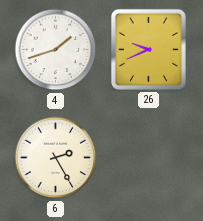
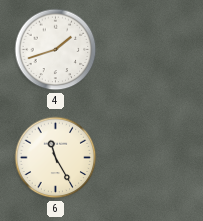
26: 9:41 -> none
6: 2:25 -> 11:25
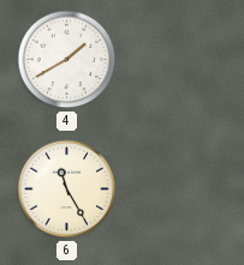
4: 1:42 -> 1:40
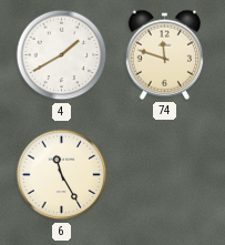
74: none -> 11:48
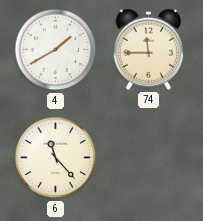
74: 11:48 -> 11:45
6: 11:25 -> 11:23
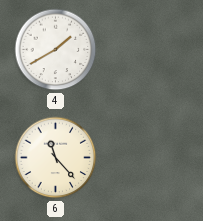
74: 11:45 -> none
